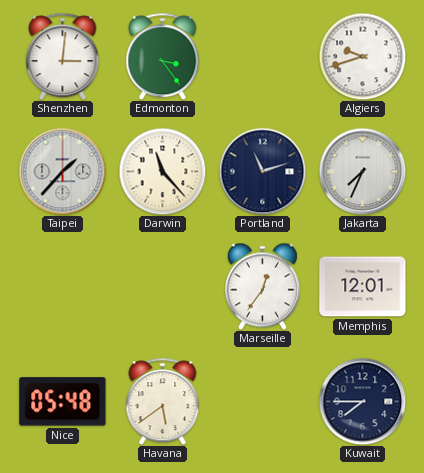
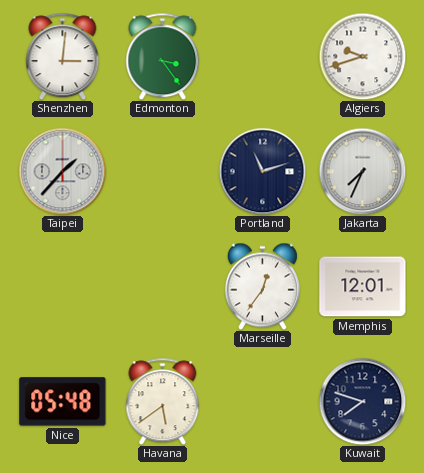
Darwin: 11:23 -> none
Kuwait: 7:45 -> 7:48
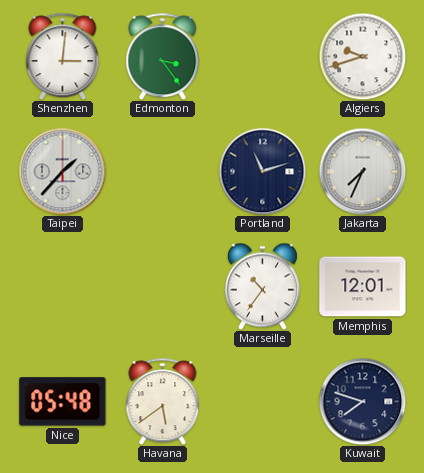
Marseille: 12:36 -> 10:36
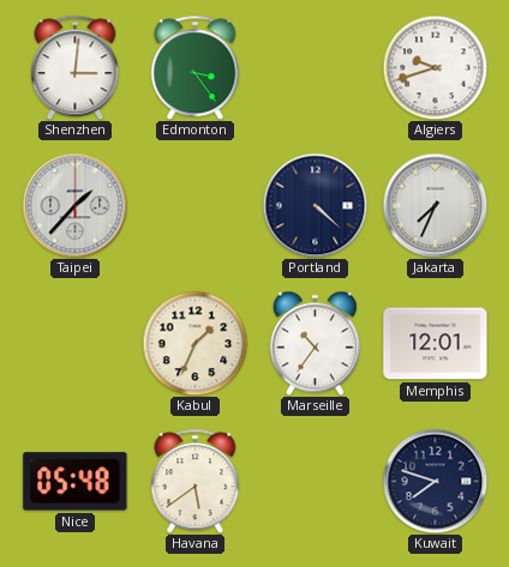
Portland: 11:12 -> 4:22
Kabul: none -> 1:34
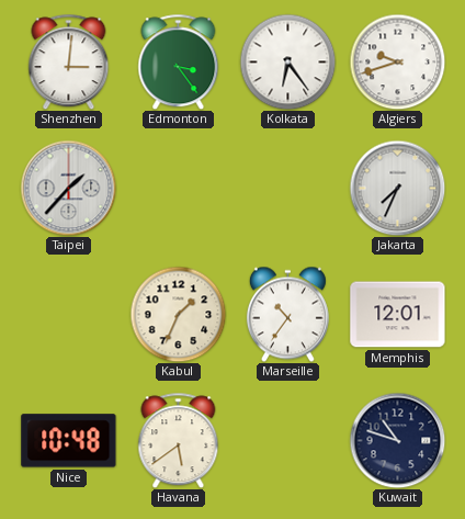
Kolkata: none -> 6:24
Portland: 4:22 -> none
Nice: 05:48 -> 10:48
Kuwait: 7:48 -> 10:48
